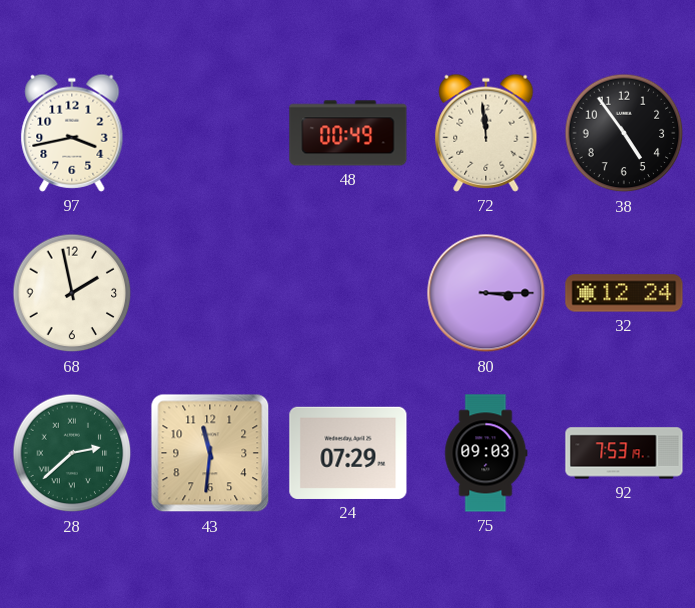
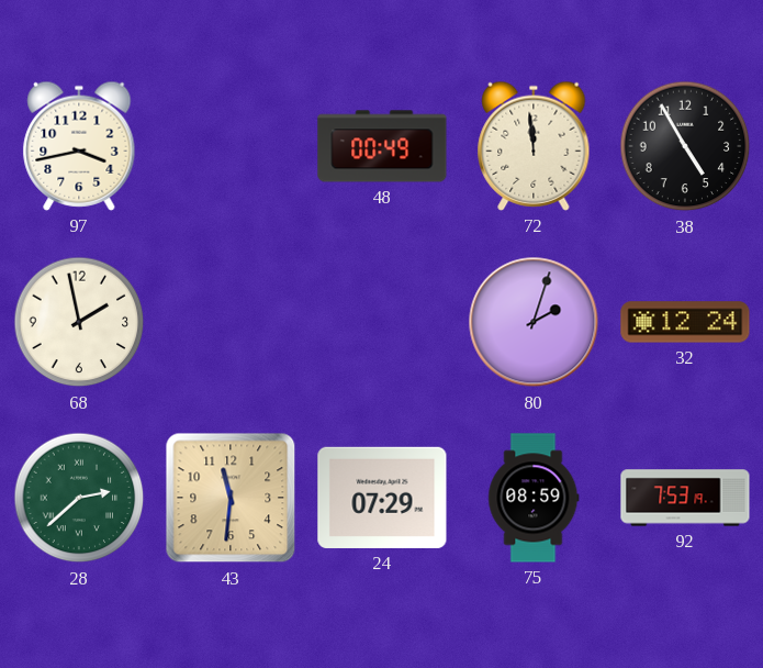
38: 4:54 -> 4:55
80: 3:15 -> 2:03
75: 09:03 -> 08:59
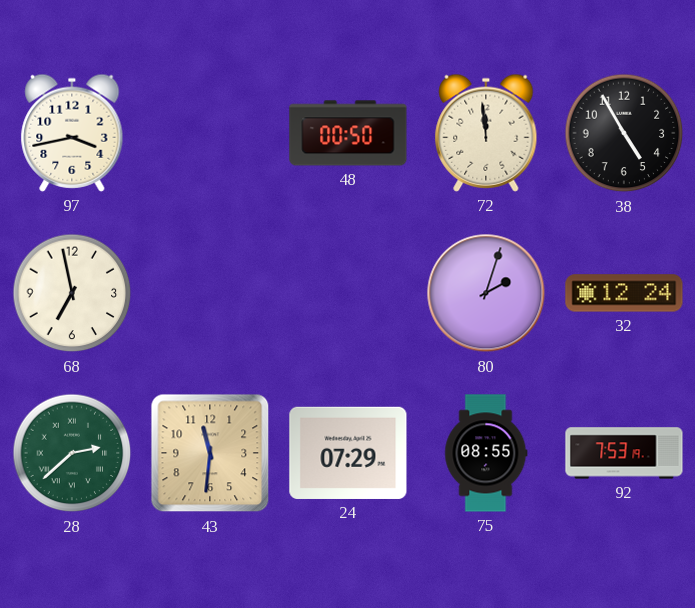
48: 00:49 -> 00:50
68: 1:58 -> 6:58
75: 08:59 -> 08:55
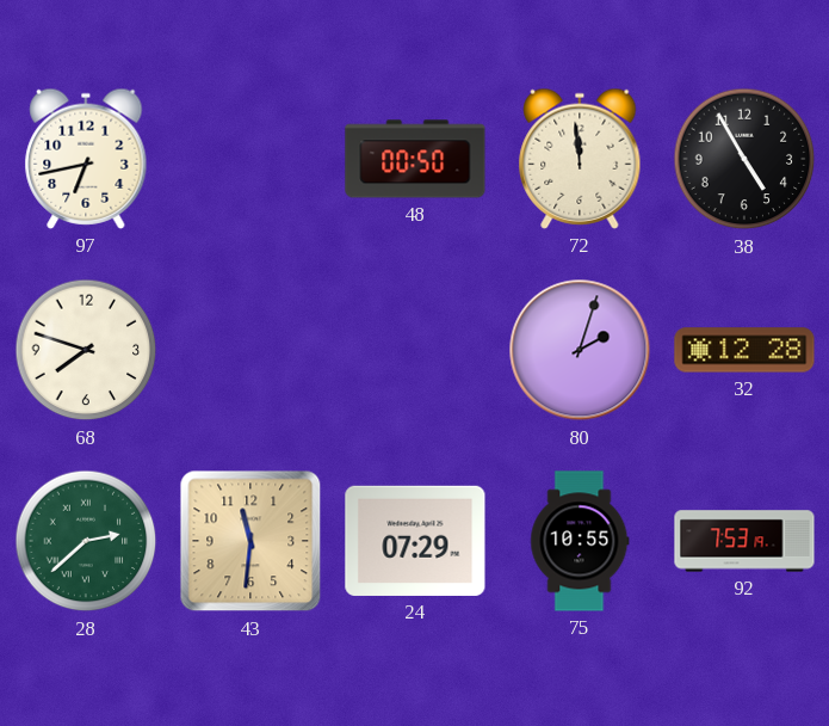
97: 3:43 -> 6:43
68: 6:58 -> 7:48
32: 12:24 -> 12:28
75: 08:55 -> 10:55
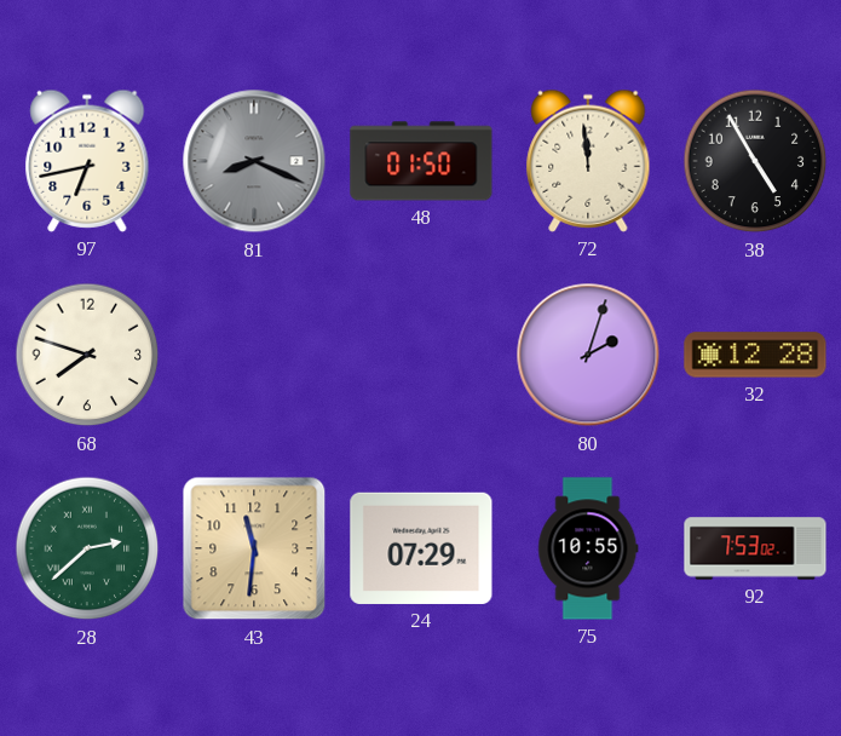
81: none -> 8:19
48: 00:50 -> 01:50
92: 7:53:19 -> 7:53:02
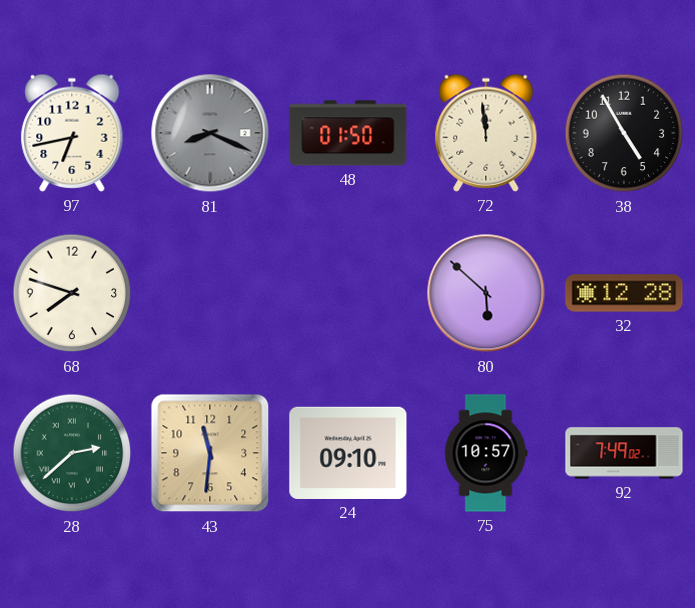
80: 2:03 -> 5:52
24: 07:29 -> 09:10
75: 10:55 -> 10:57
92: 7:53 -> 7:49
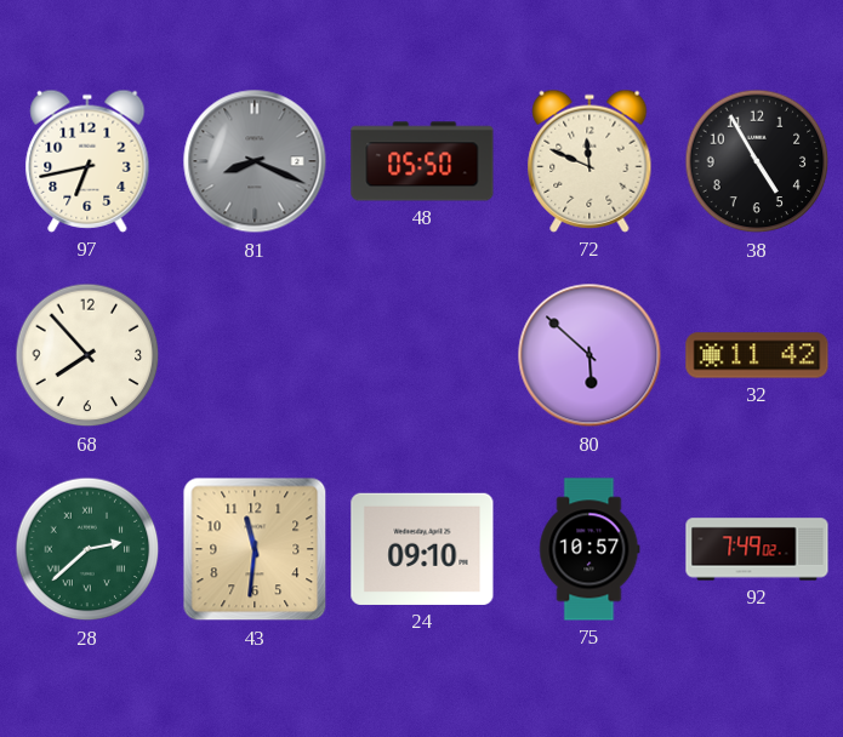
48: 01:50 -> 05:50
72: 11:59 -> 11:49
68: 7:48 -> 7:53
32: 12:28 -> 11:42
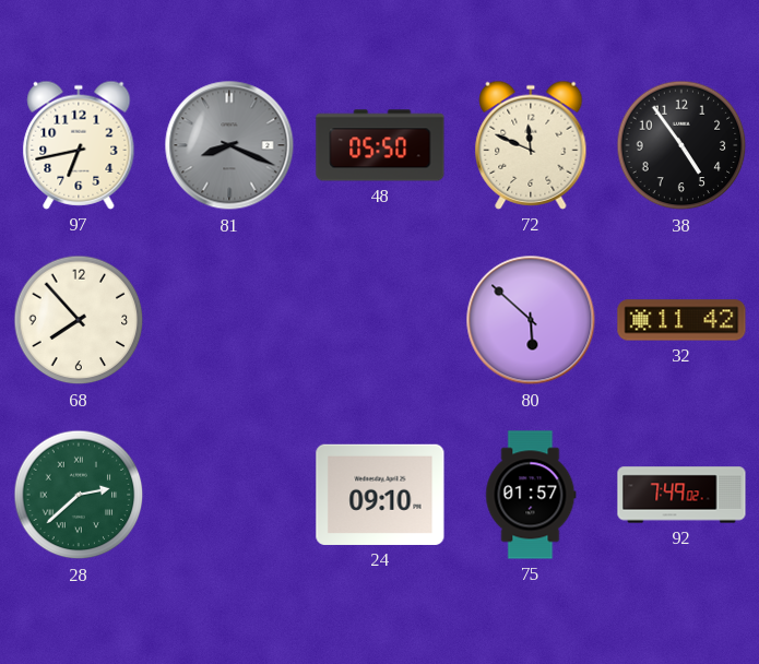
38: 4:55 -> 4:54
43: 11:31 -> none
75: 10:57 -> 01:57
